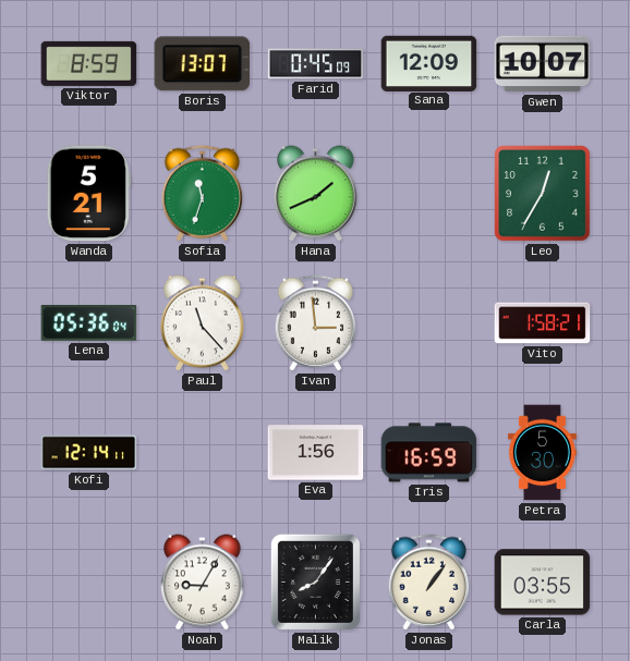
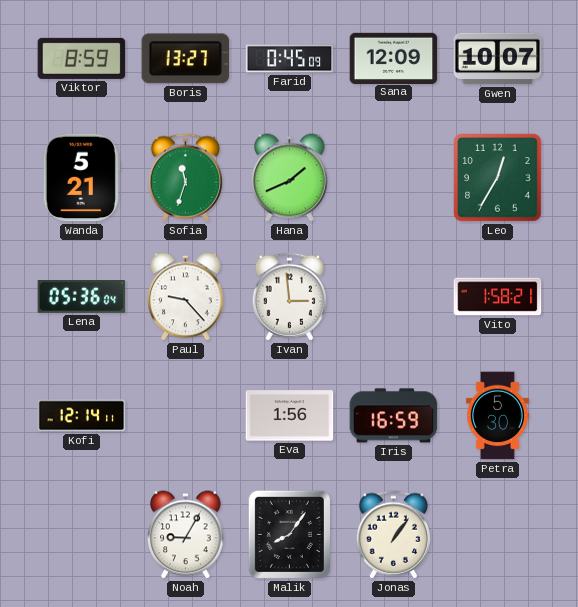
Boris: 13:07 -> 13:27
Paul: 11:23 -> 9:23
Carla: 03:55 -> none
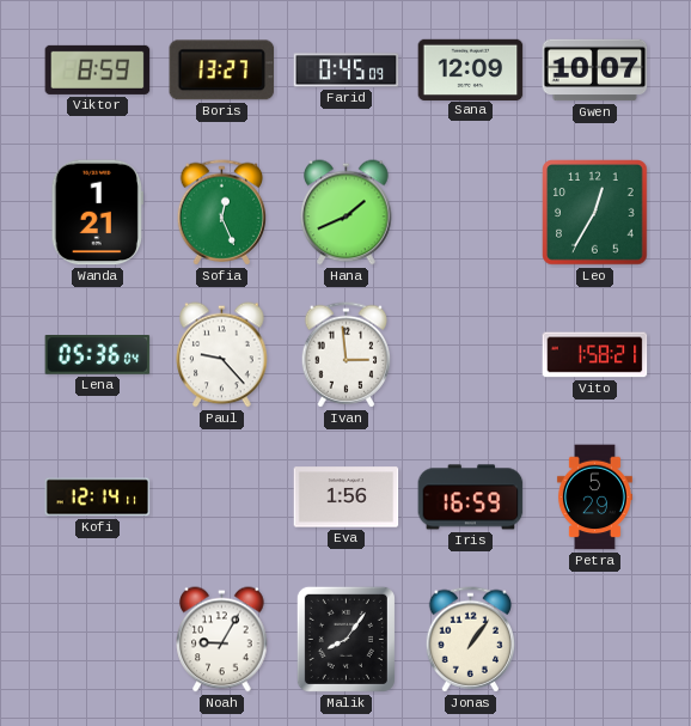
Wanda: 5:21 -> 1:21
Sofia: 11:33 -> 12:26
Petra: 5:30 -> 5:29
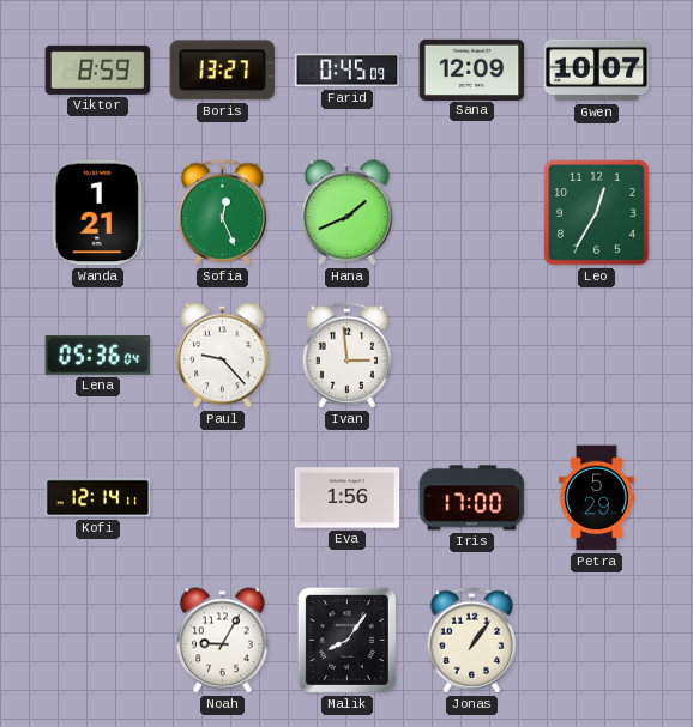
Vito: 1:58 -> none
Iris: 16:59 -> 17:00
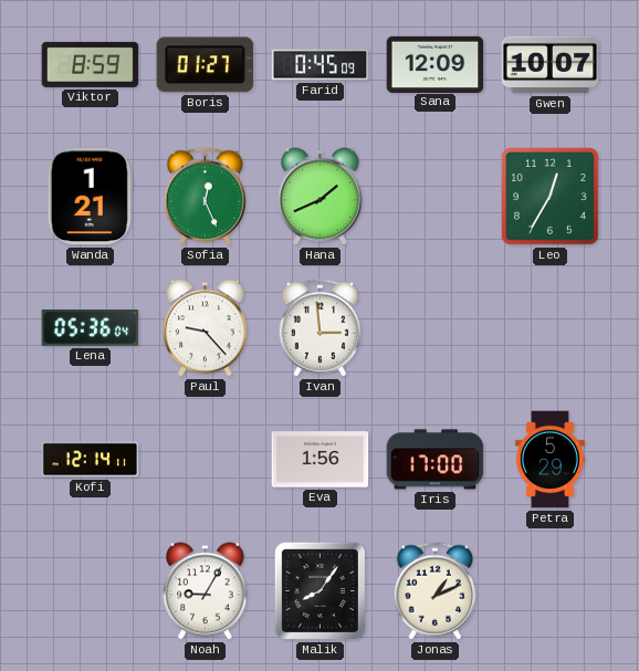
Boris: 13:27 -> 01:27
Jonas: 1:06 -> 1:11
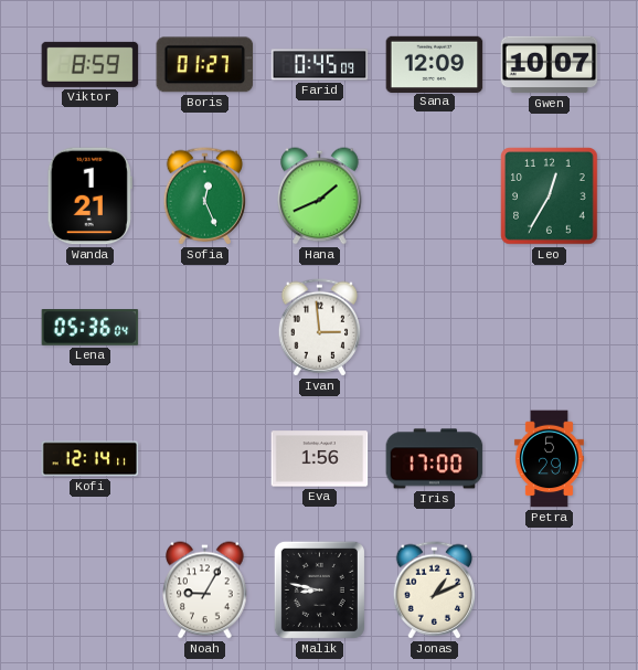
Paul: 9:23 -> none
Malik: 8:06 -> 8:47
